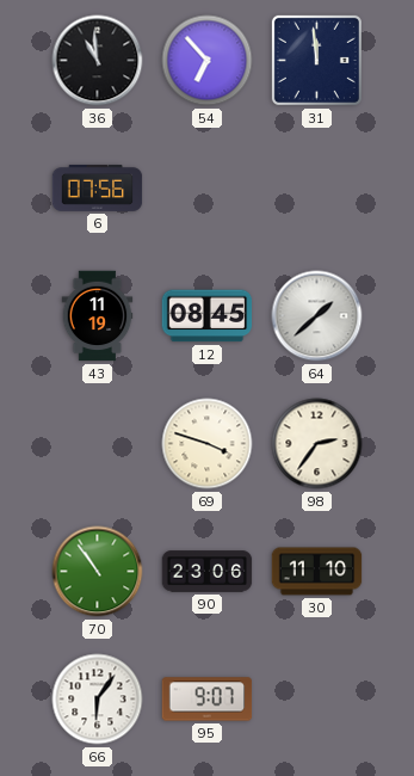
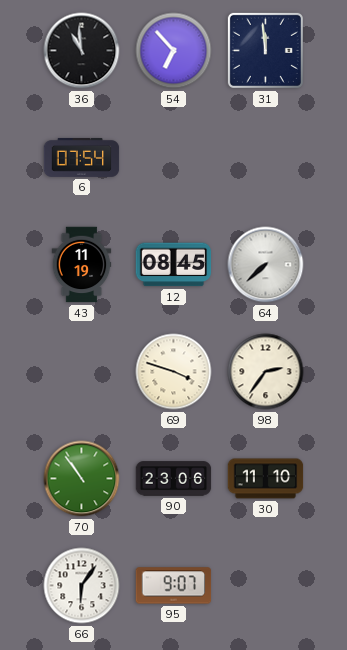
6: 07:56 -> 07:54
64: 1:38 -> 7:38
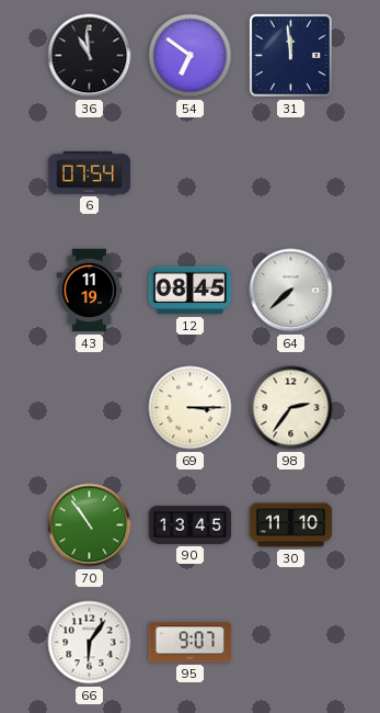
54: 6:53 -> 6:51
69: 3:48 -> 3:15
90: 23:06 -> 13:45
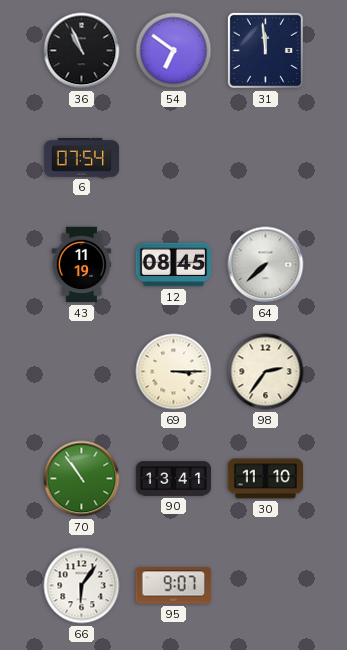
36: 10:59 -> 10:56
90: 13:45 -> 13:41
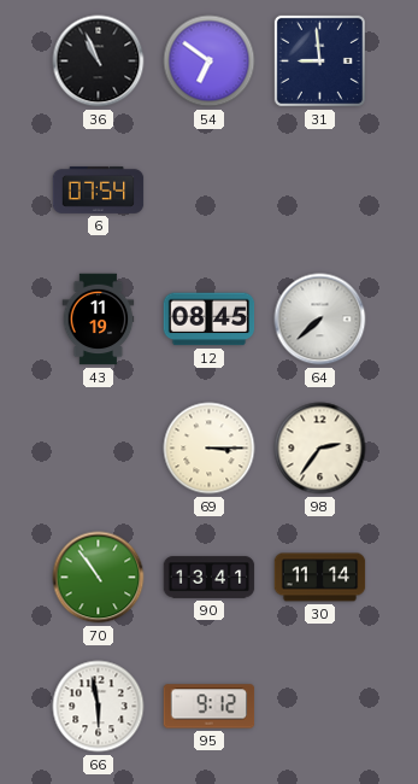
31: 11:59 -> 8:59
30: 11:10 -> 11:14
66: 6:06 -> 5:58
95: 9:07 -> 9:12
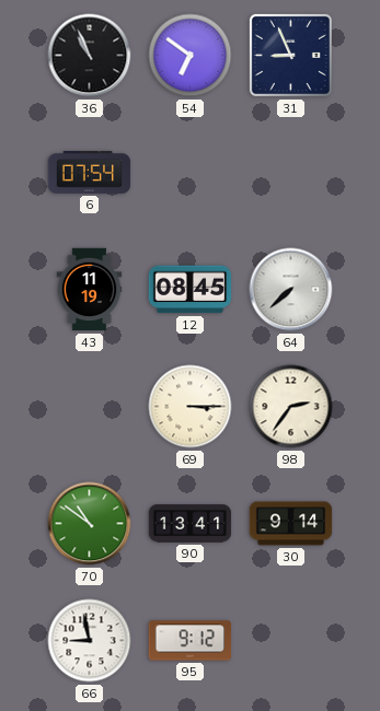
31: 8:59 -> 8:56
70: 10:54 -> 10:51
30: 11:14 -> 9:14
66: 5:58 -> 8:58
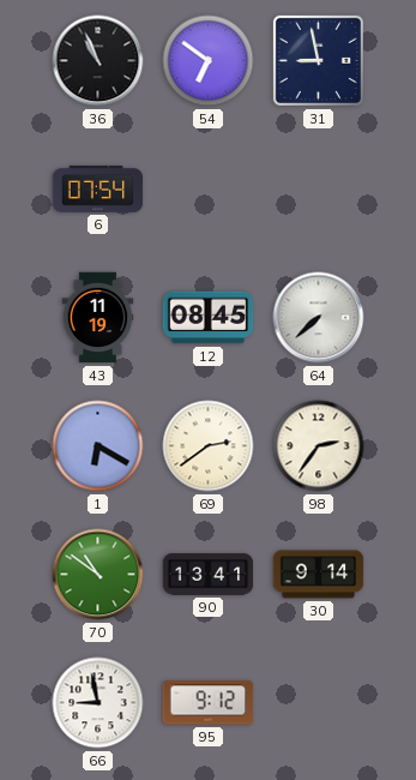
31: 8:56 -> 8:58
1: none -> 6:20
69: 3:15 -> 2:39
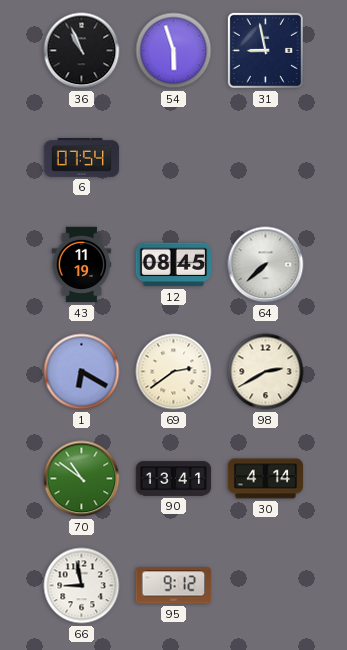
54: 6:51 -> 5:57
98: 2:36 -> 2:40
30: 9:14 -> 4:14
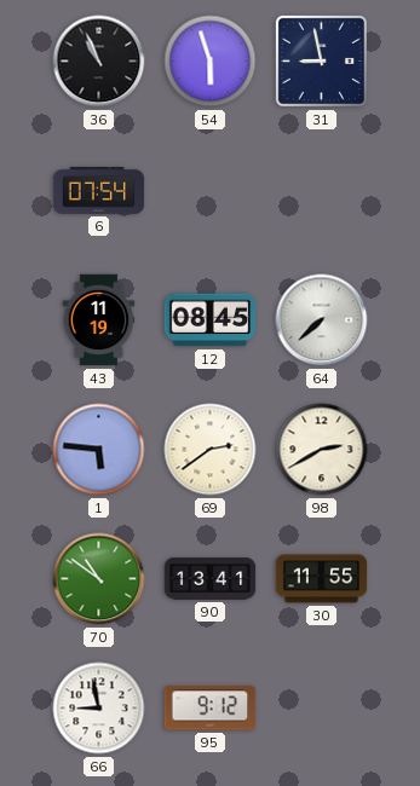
1: 6:20 -> 5:46
30: 4:14 -> 11:55
